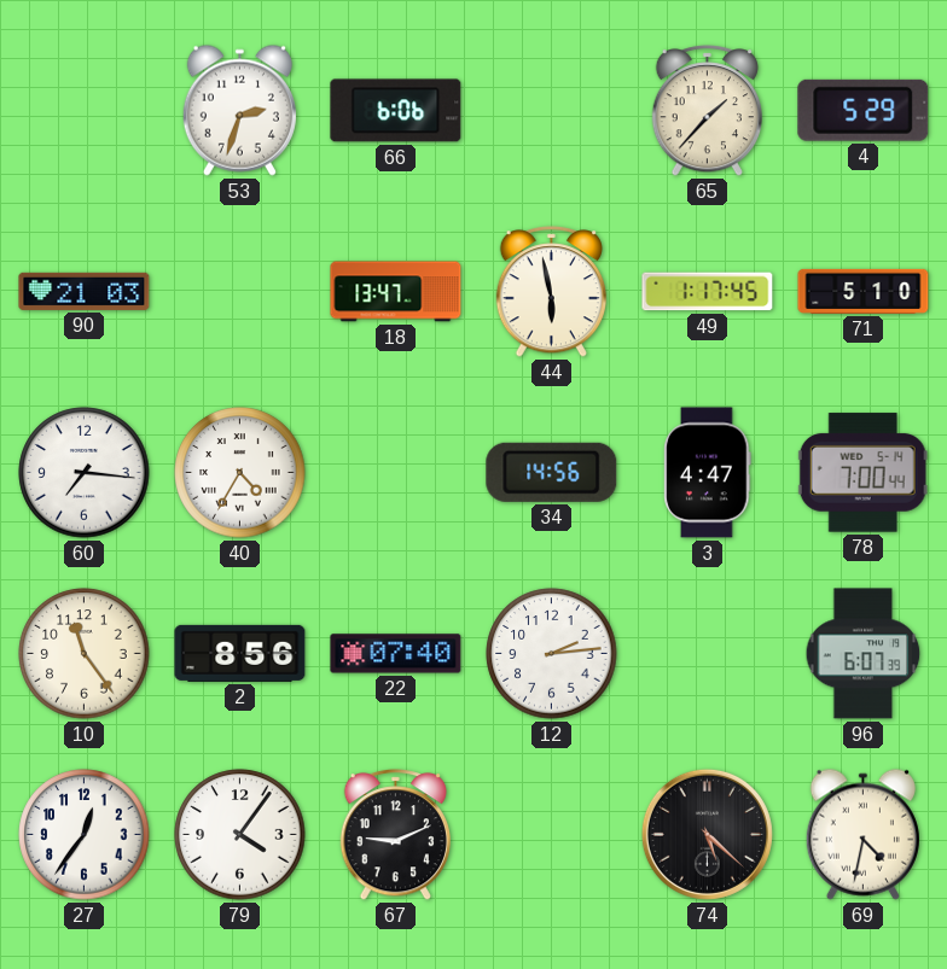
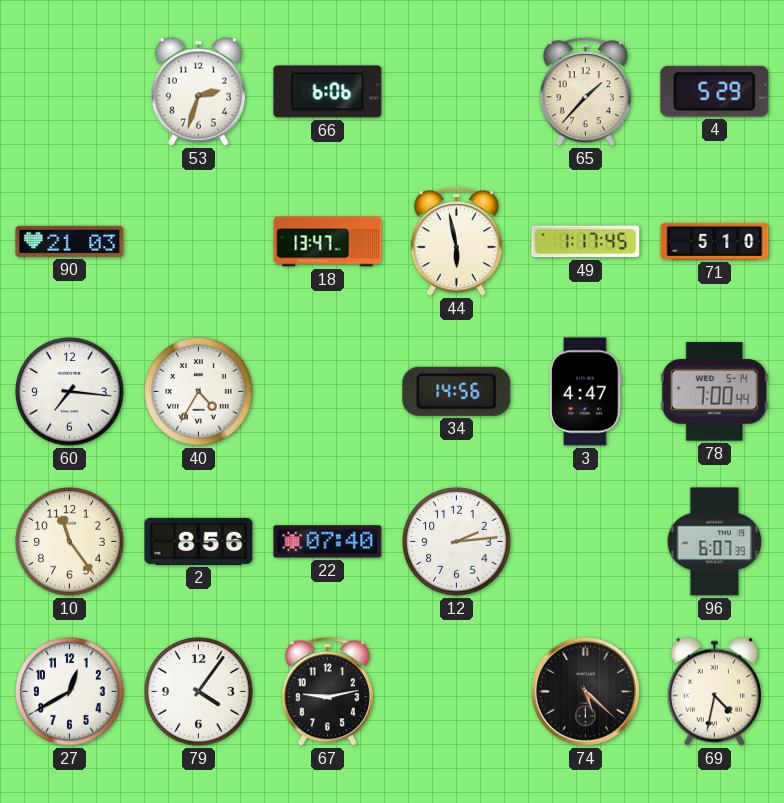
27: 12:36 -> 12:40
67: 9:11 -> 9:13
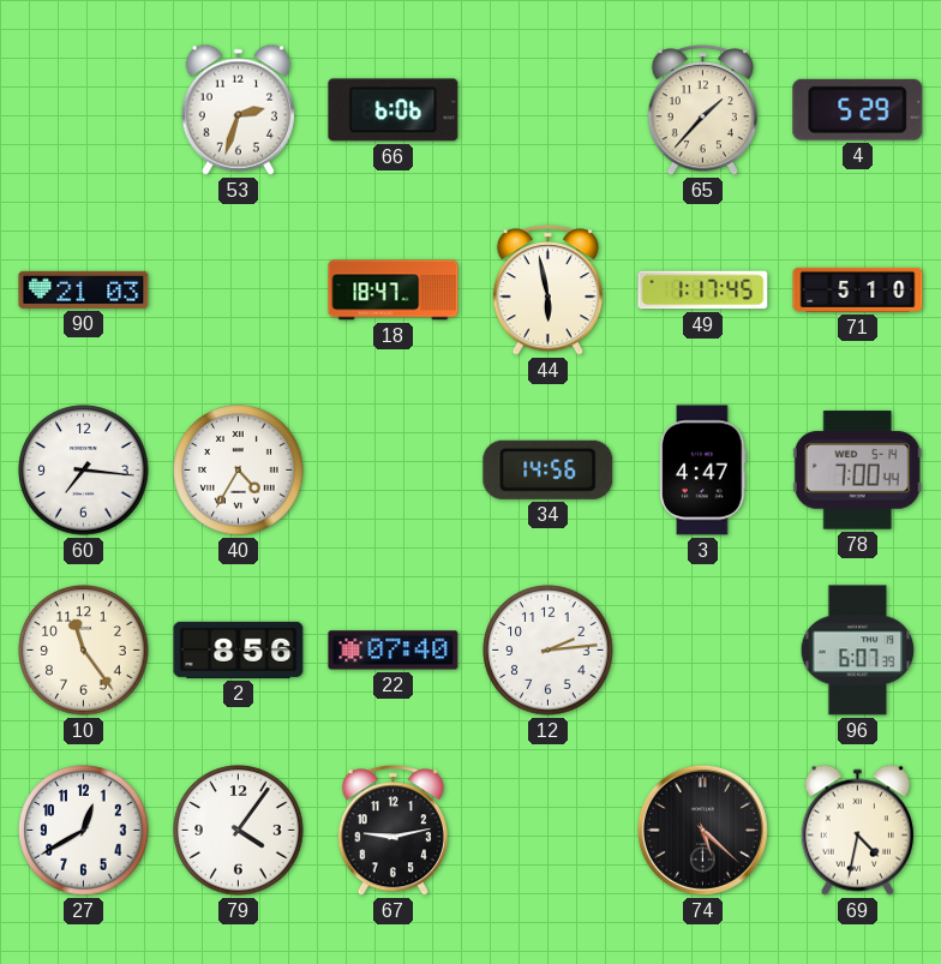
18: 13:47 -> 18:47
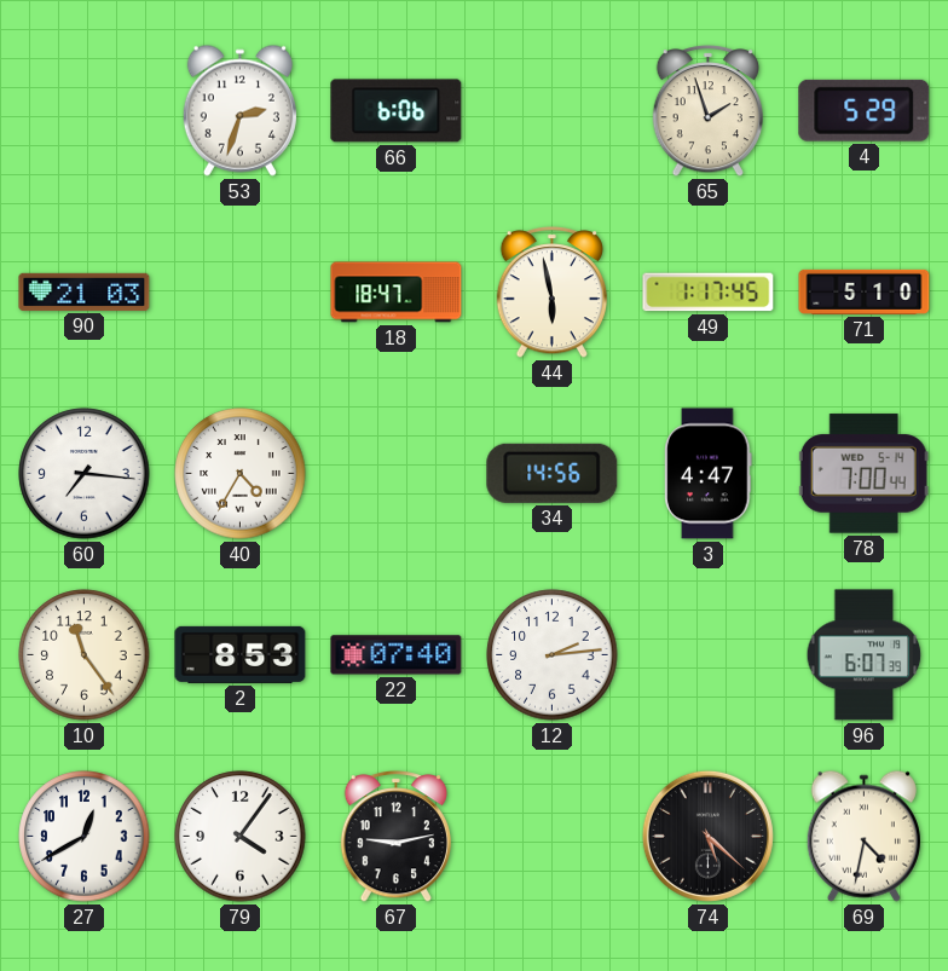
65: 1:37 -> 1:57
2: 8:56 -> 8:53
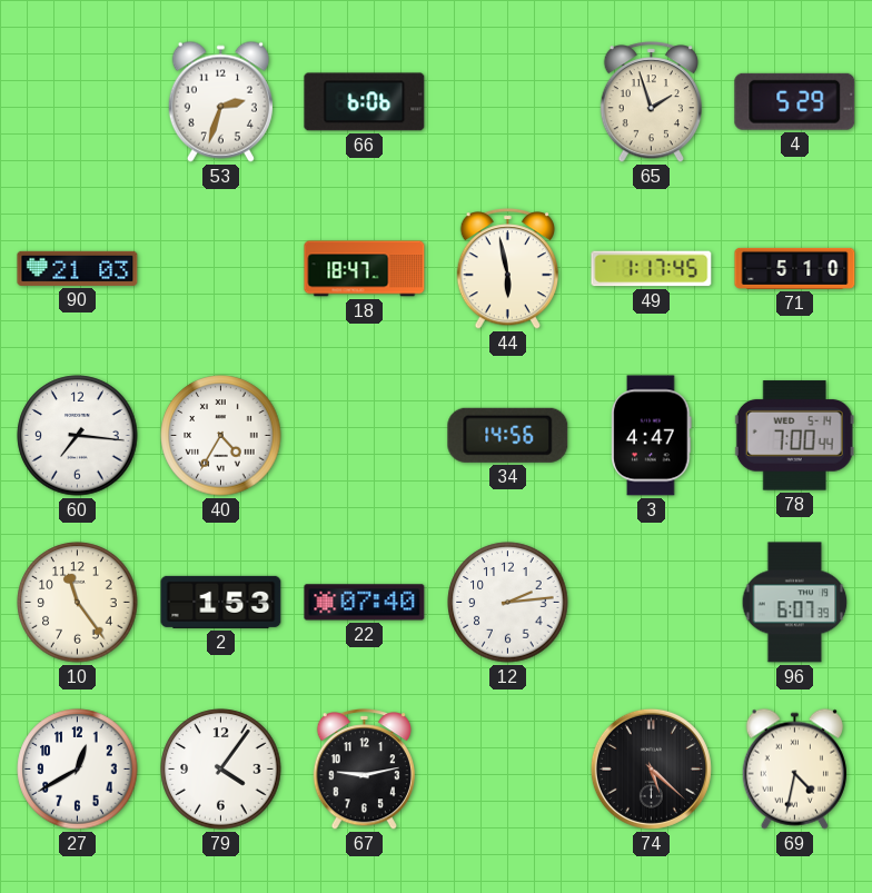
2: 8:53 -> 1:53
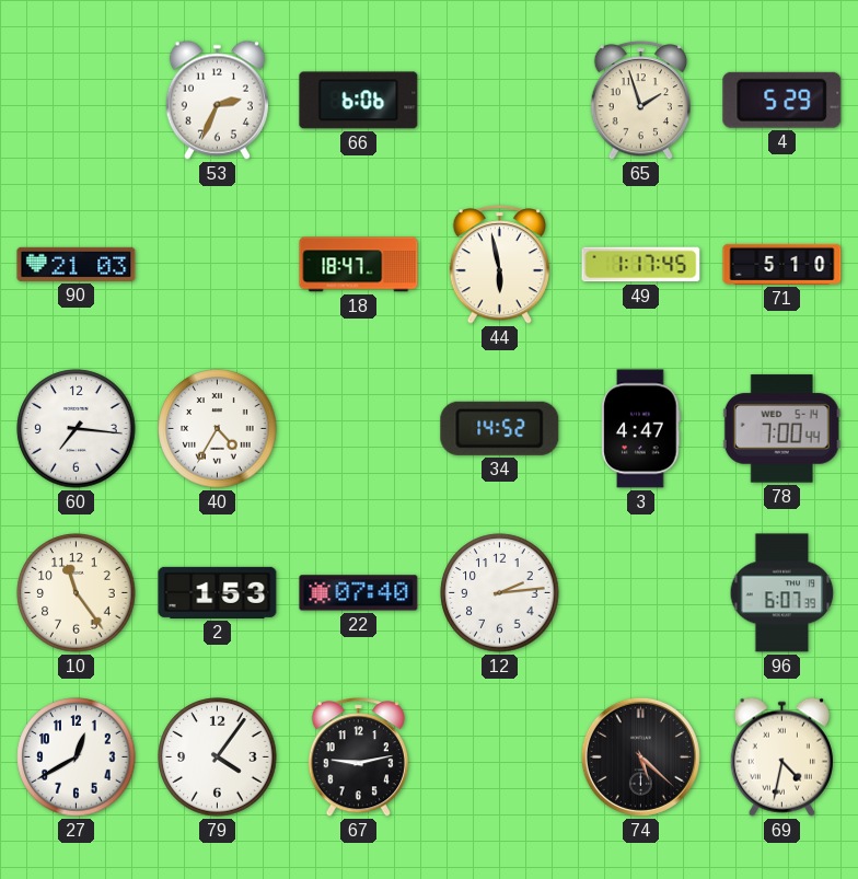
53: 2:33 -> 2:34
34: 14:56 -> 14:52
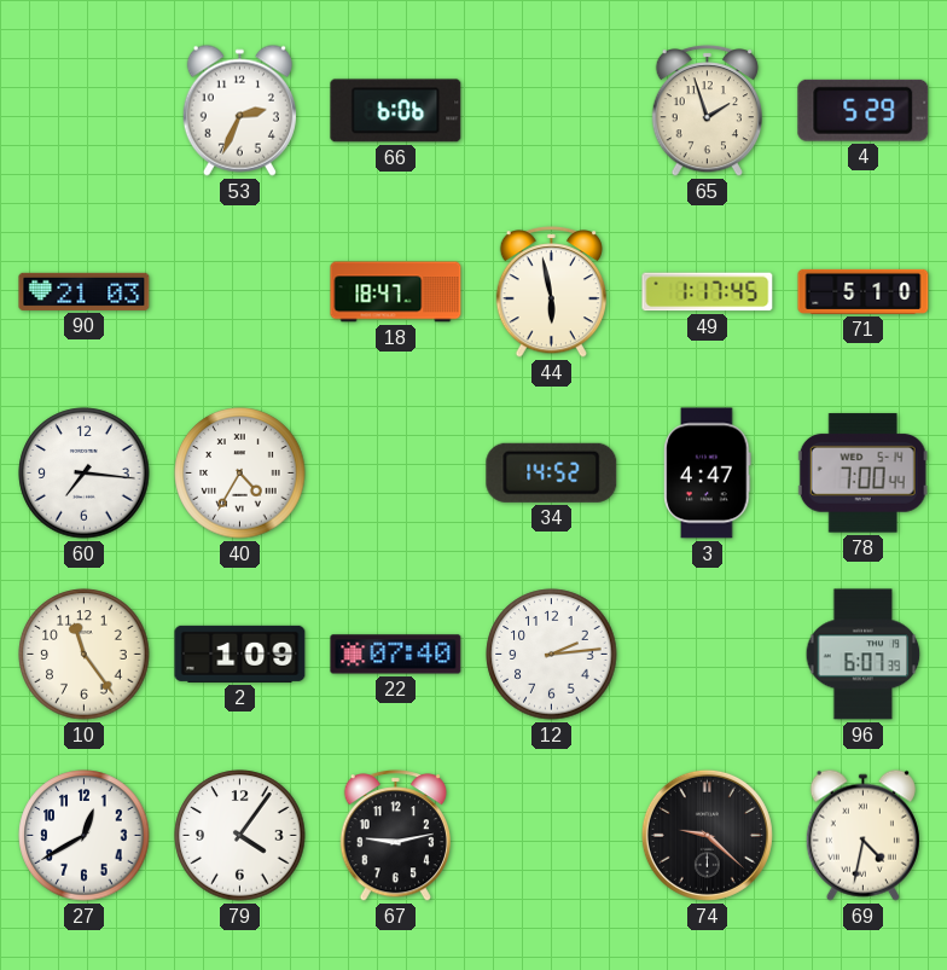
2: 1:53 -> 1:09
74: 5:22 -> 9:22
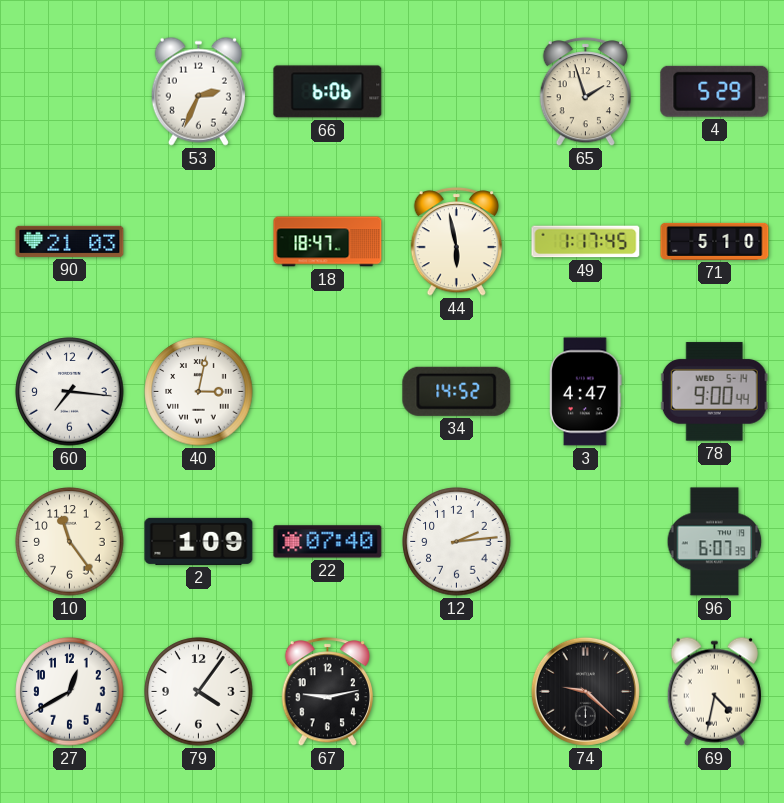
40: 4:35 -> 3:02
78: 7:00 -> 9:00
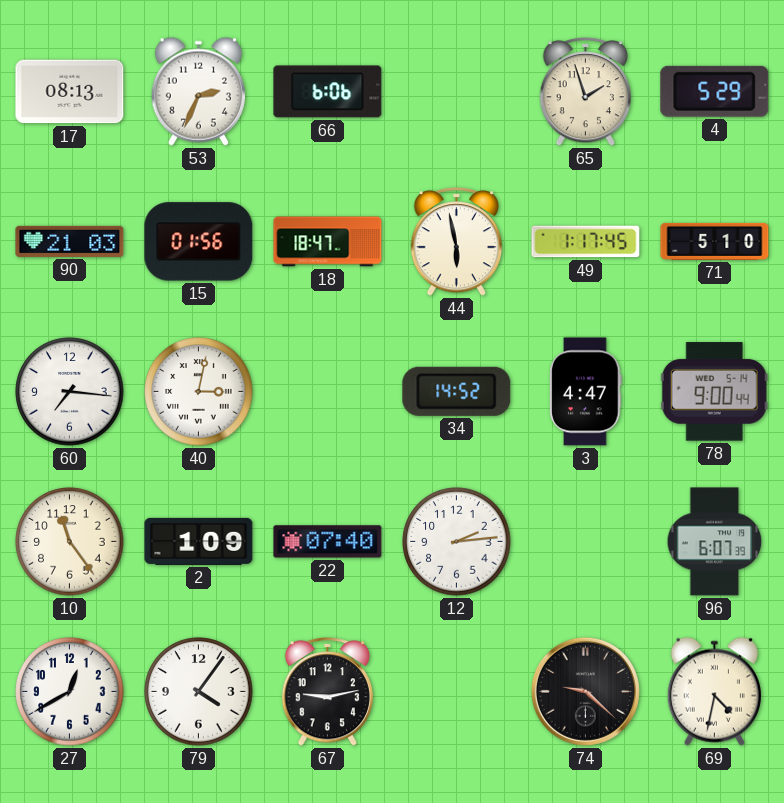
17: none -> 08:13
15: none -> 01:56
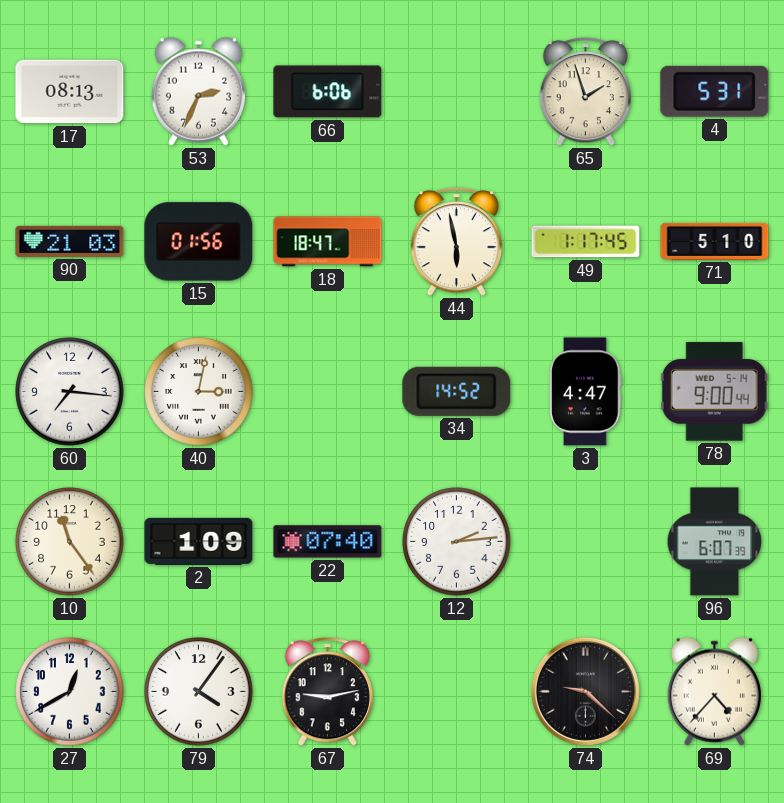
4: 5:29 -> 5:31
69: 4:32 -> 4:37
